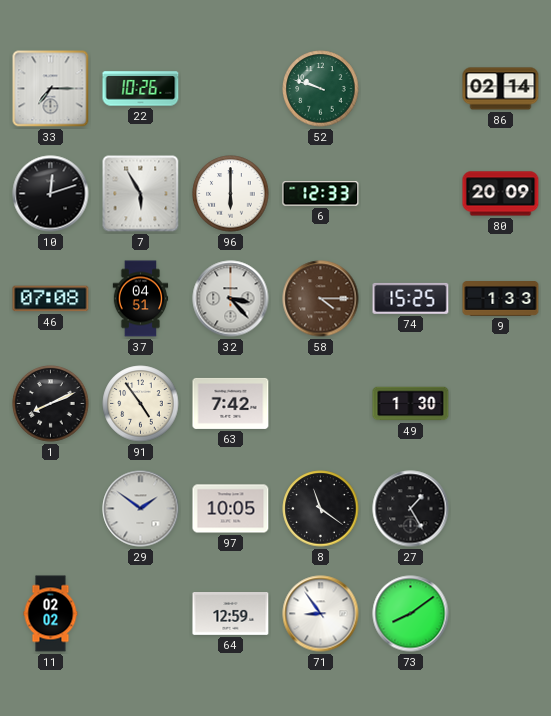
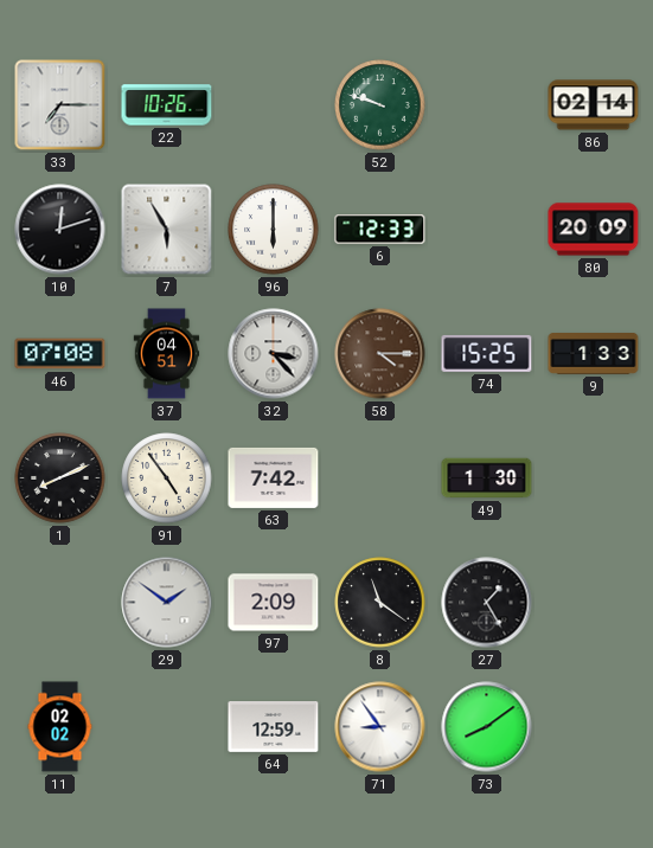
97: 10:05 -> 2:09
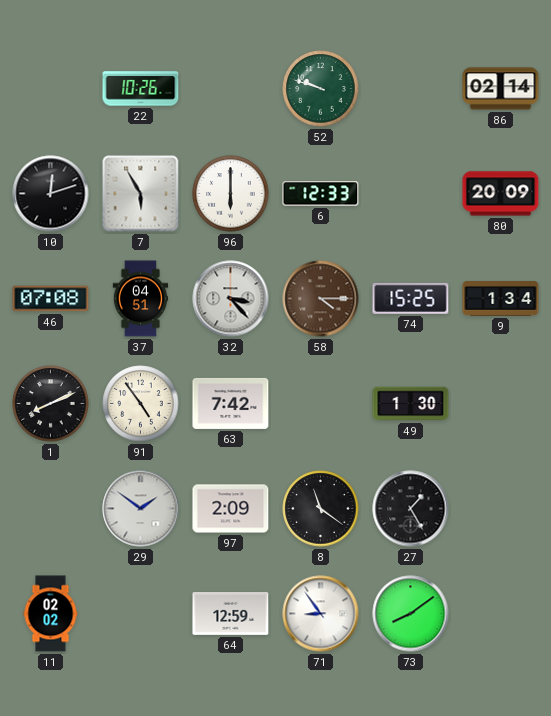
33: 7:15 -> none
9: 1:33 -> 1:34
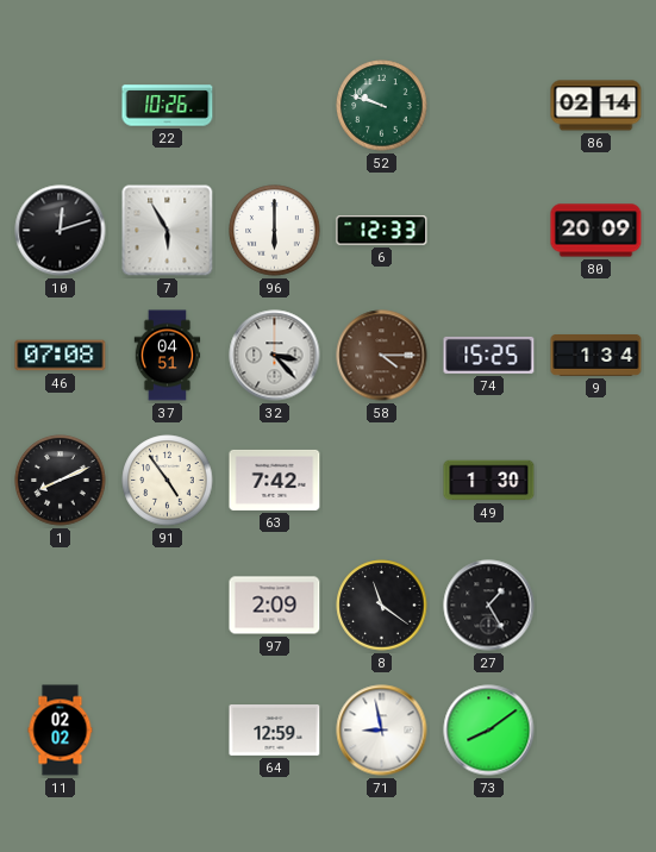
29: 1:51 -> none
71: 8:54 -> 8:58
